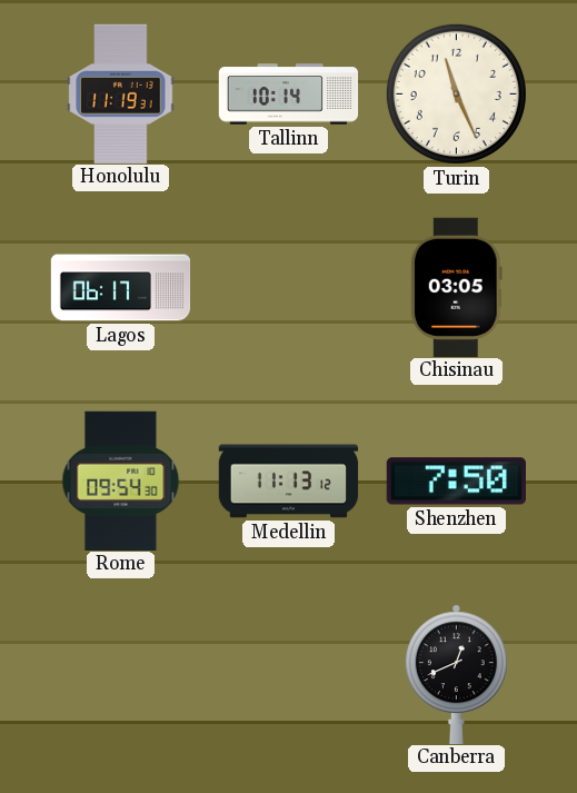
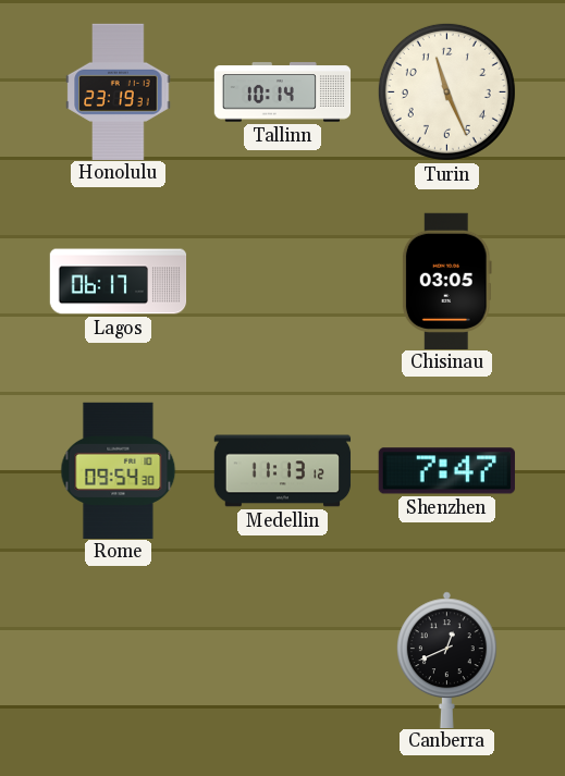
Honolulu: 11:19 -> 23:19
Shenzhen: 7:50 -> 7:47
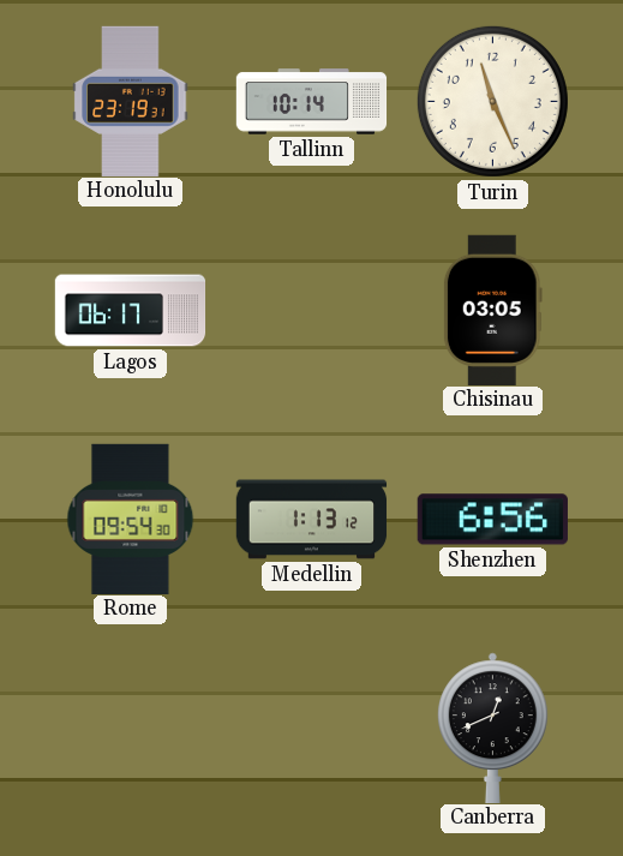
Medellin: 11:13 -> 1:13
Shenzhen: 7:47 -> 6:56
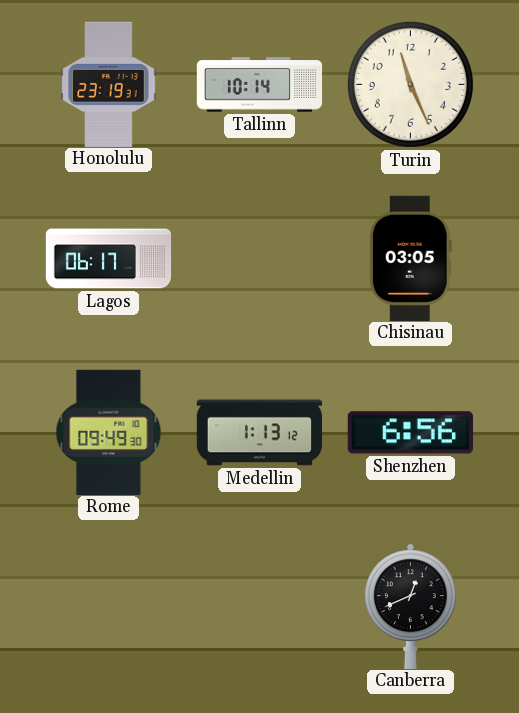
Rome: 09:54 -> 09:49
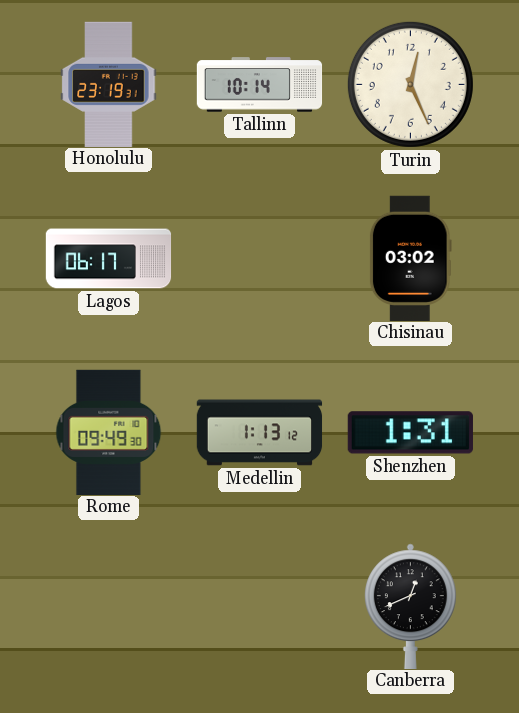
Turin: 11:26 -> 12:26
Chisinau: 03:05 -> 03:02
Shenzhen: 6:56 -> 1:31
